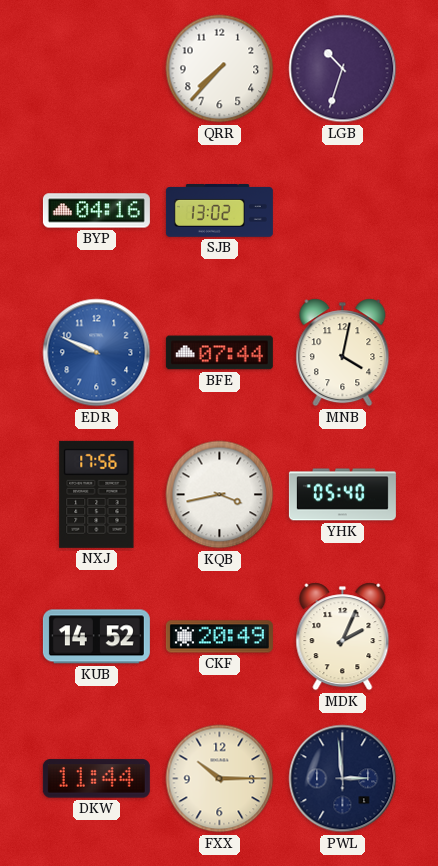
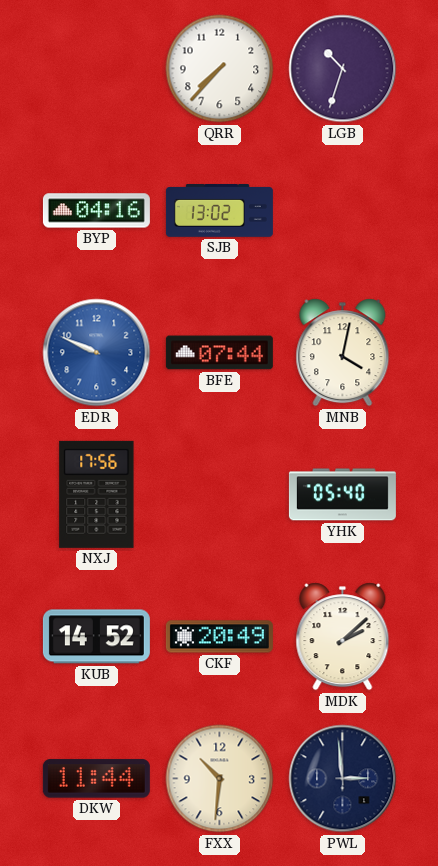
KQB: 3:43 -> none
MDK: 2:04 -> 2:08
FXX: 10:15 -> 10:31
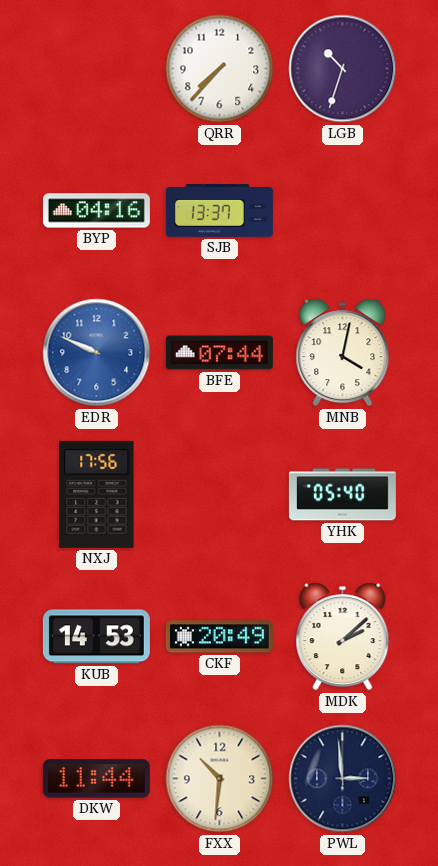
SJB: 13:02 -> 13:37
KUB: 14:52 -> 14:53
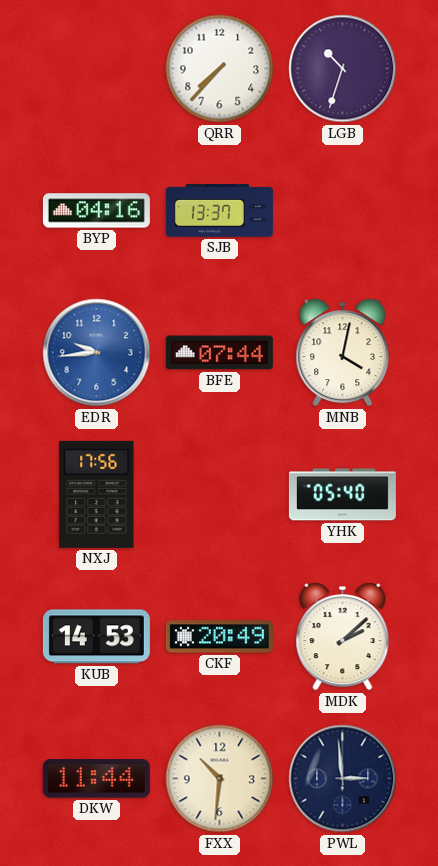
EDR: 9:49 -> 9:44
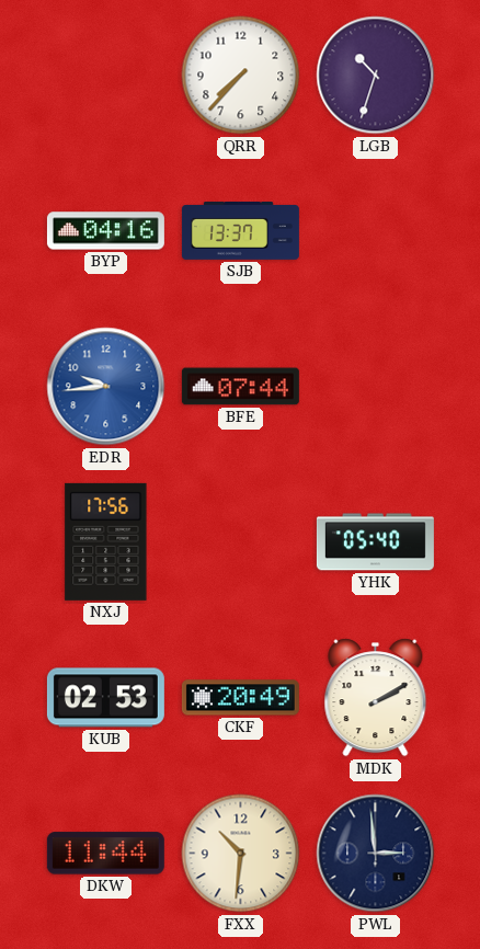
MNB: 4:02 -> none
KUB: 14:53 -> 02:53
MDK: 2:08 -> 2:10
